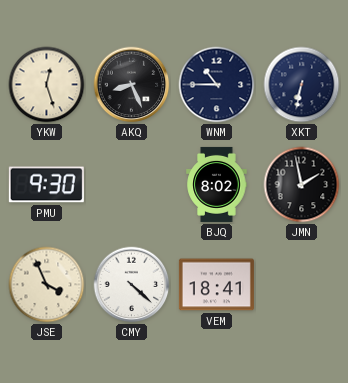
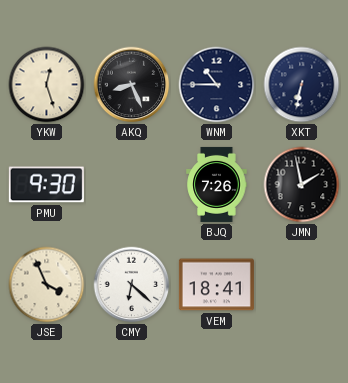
BJQ: 8:02 -> 7:26
CMY: 4:22 -> 6:22
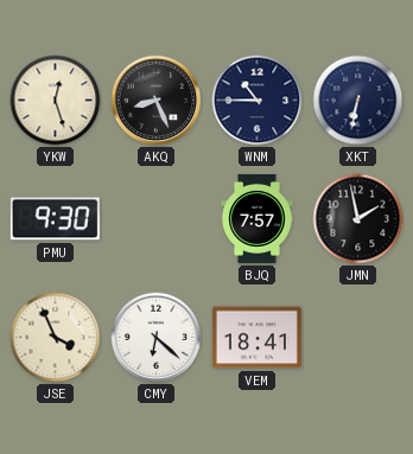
BJQ: 7:26 -> 7:57
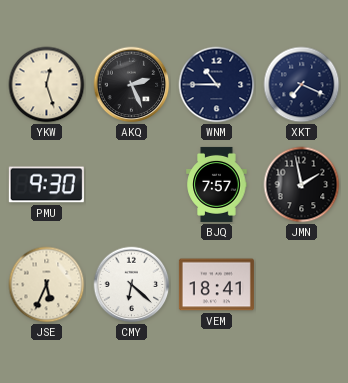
AKQ: 8:26 -> 2:26
XKT: 6:32 -> 7:19
JSE: 3:56 -> 5:34
